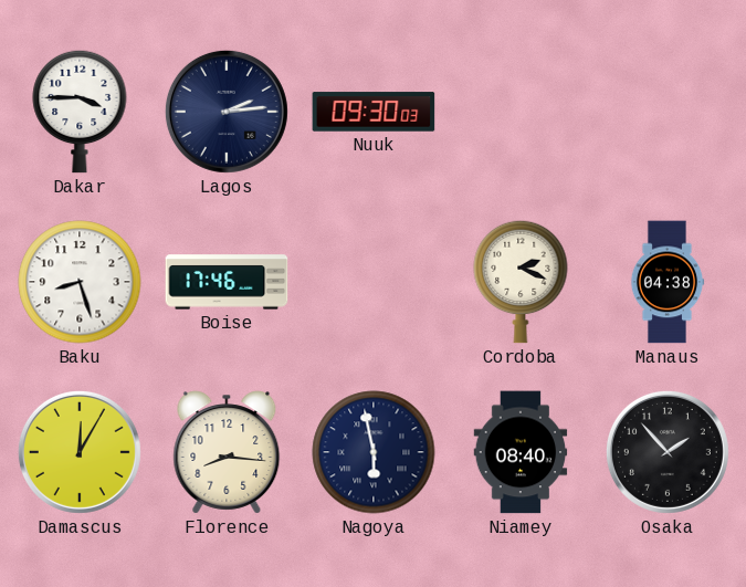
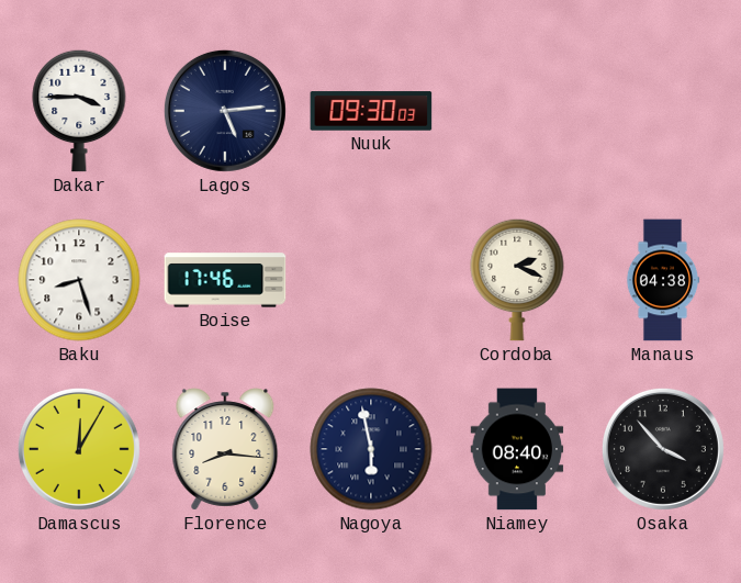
Lagos: 2:14 -> 5:14
Osaka: 1:53 -> 3:53
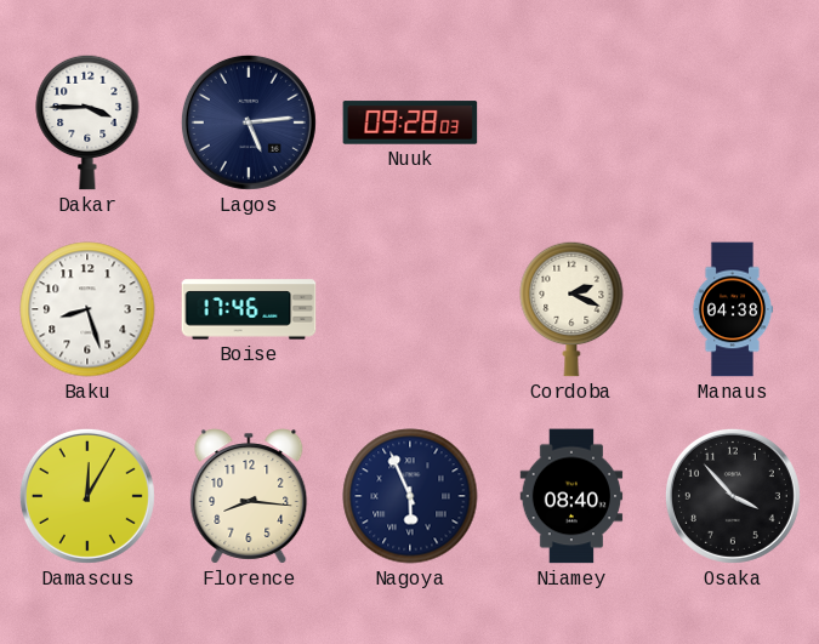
Nuuk: 09:30 -> 09:28
Nagoya: 5:58 -> 5:56
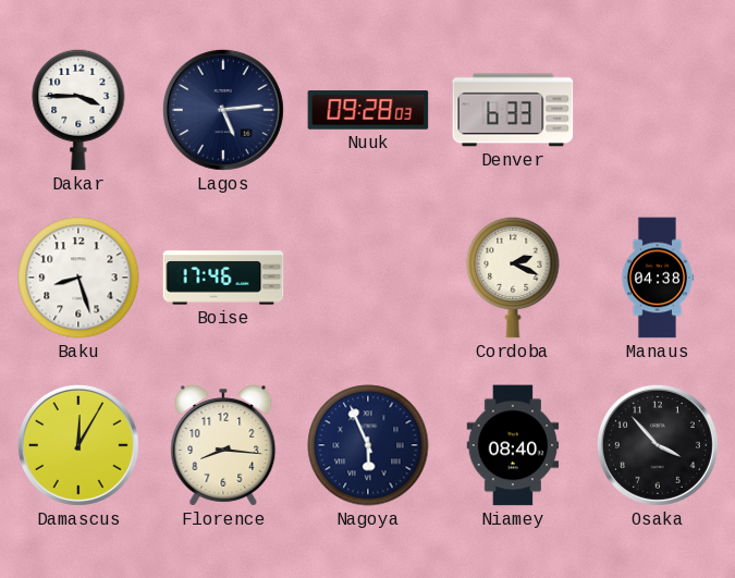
Denver: none -> 6:33
